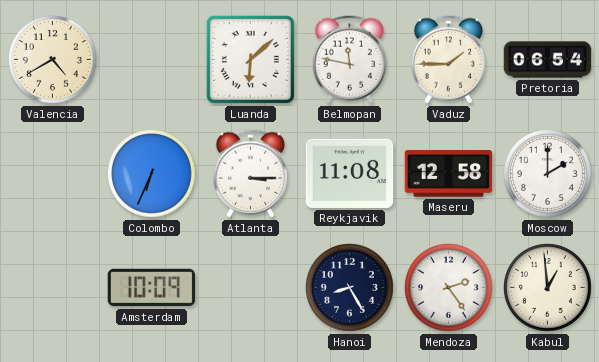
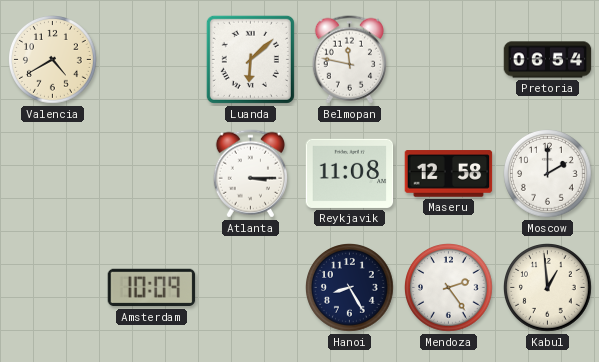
Vaduz: 1:45 -> none
Colombo: 6:34 -> none
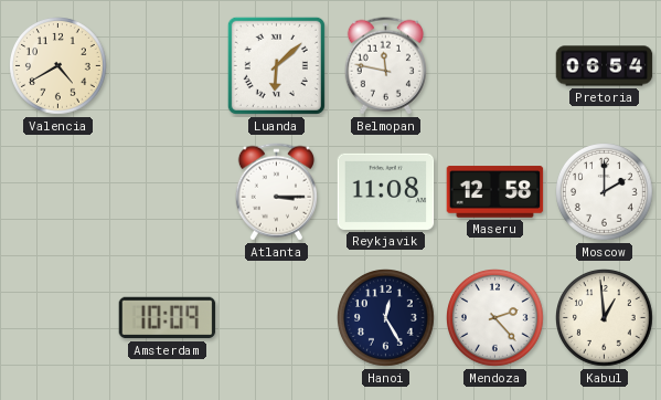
Hanoi: 8:25 -> 12:25
Mendoza: 2:24 -> 2:23
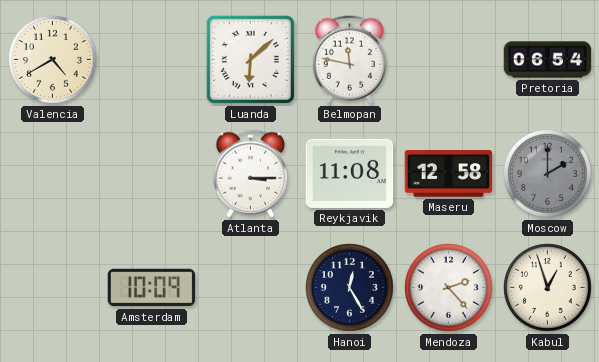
Moscow dial: white -> grey
Kabul: 12:59 -> 12:57
